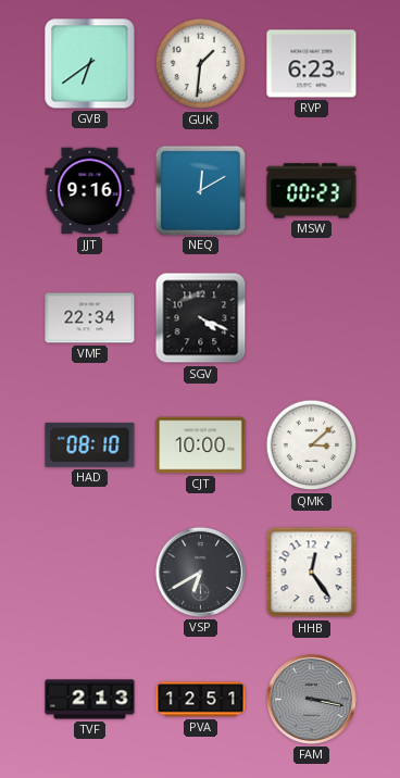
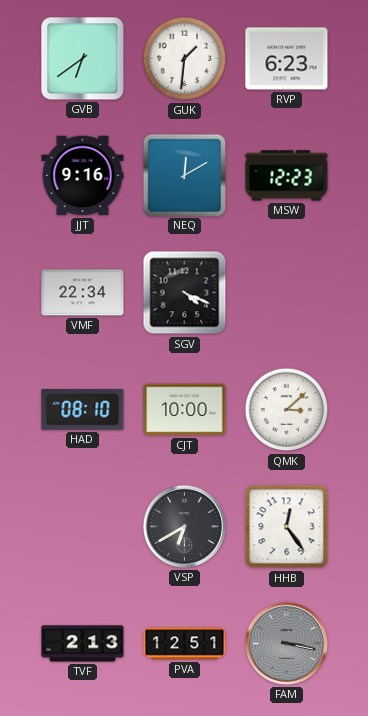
MSW: 00:23 -> 12:23
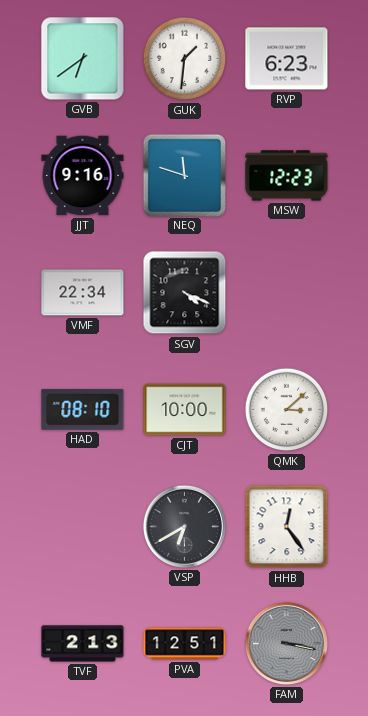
NEQ: 12:10 -> 11:48
